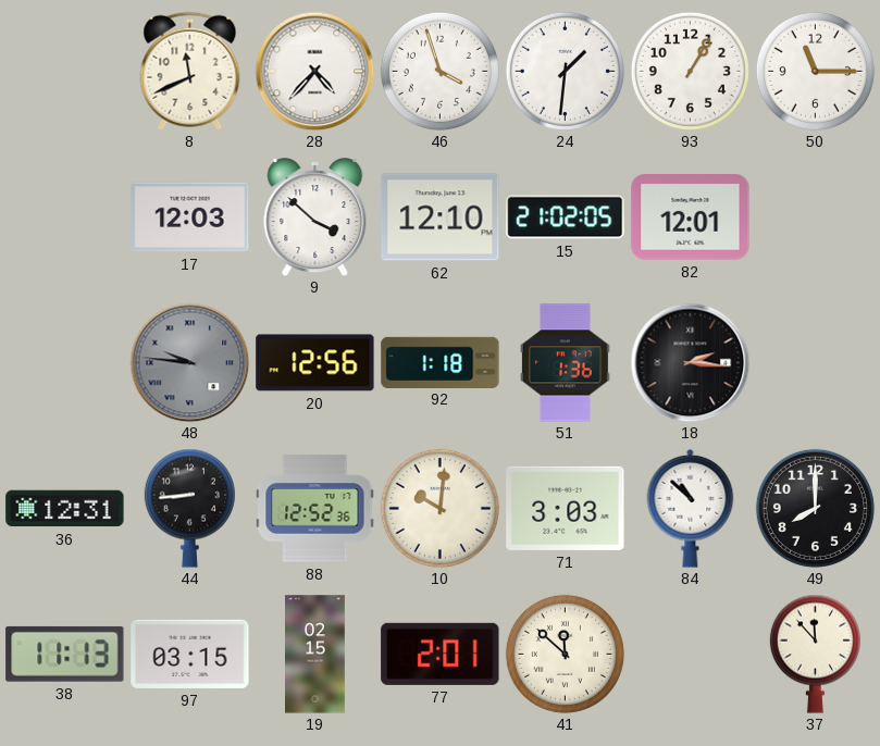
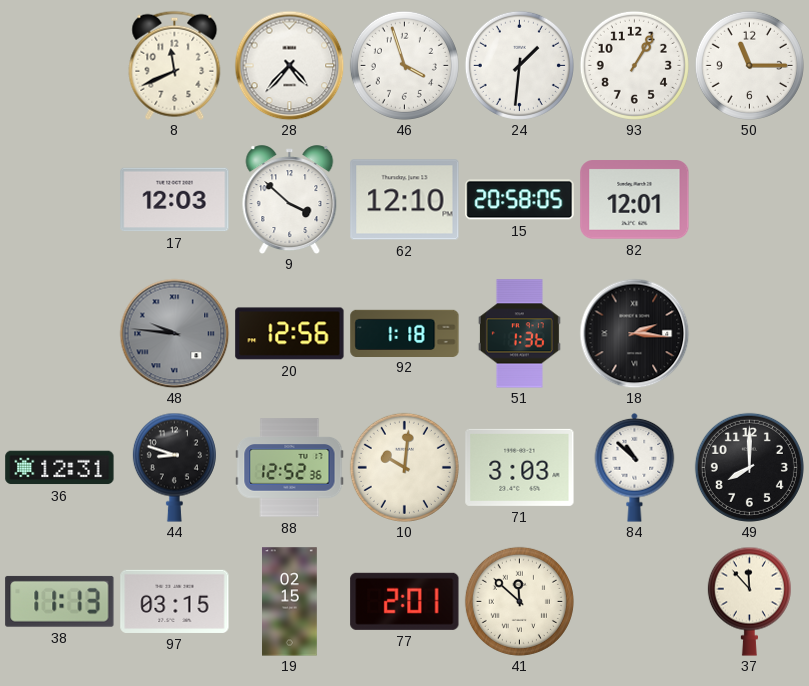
15: 21:02 -> 20:58
44: 8:44 -> 8:48
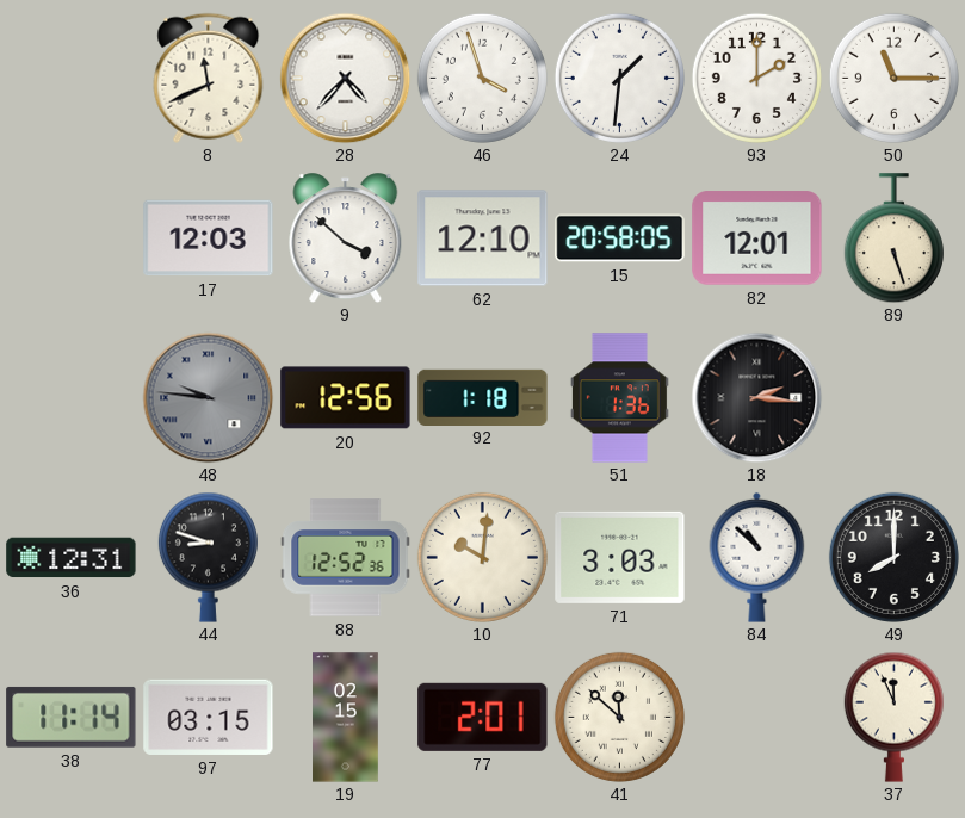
93: 1:05 -> 2:00
89: none -> 5:27
38: 11:13 -> 11:14
37: 11:53 -> 11:56
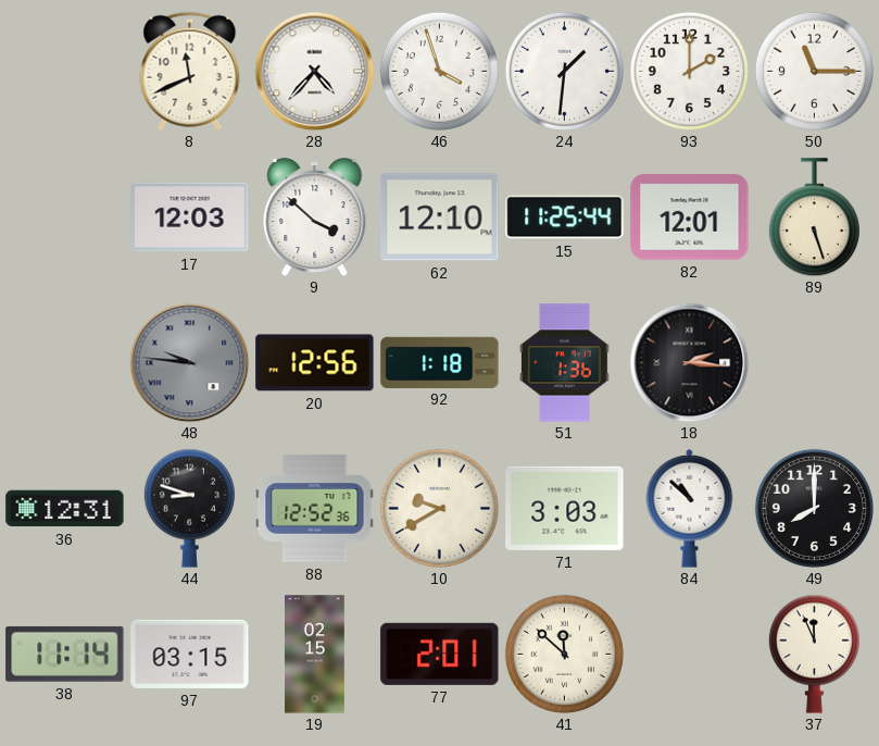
15: 20:58 -> 11:25
10: 10:01 -> 9:40
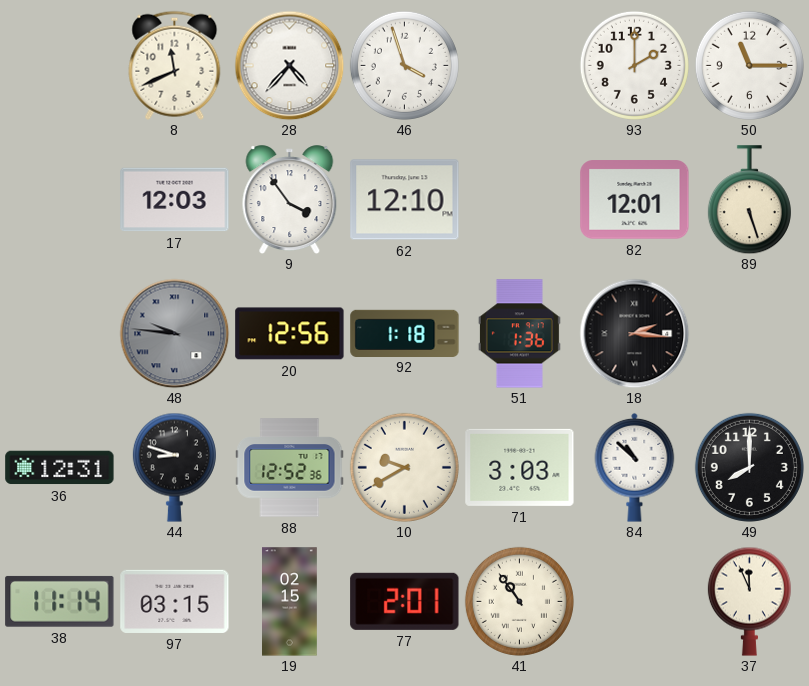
24: 1:31 -> none
9: 3:52 -> 3:54
15: 11:25 -> none
41: 11:52 -> 10:54
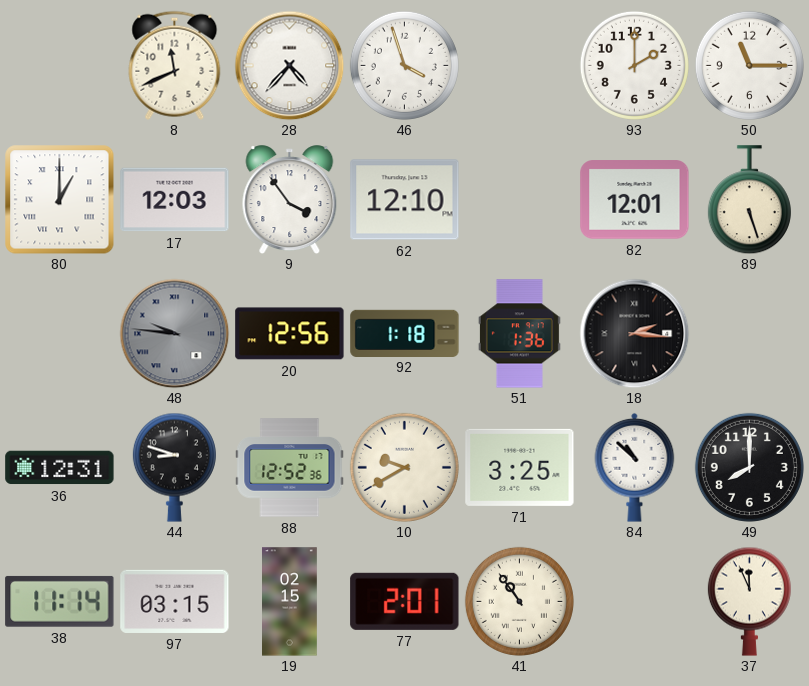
80: none -> 1:00
71: 3:03 -> 3:25
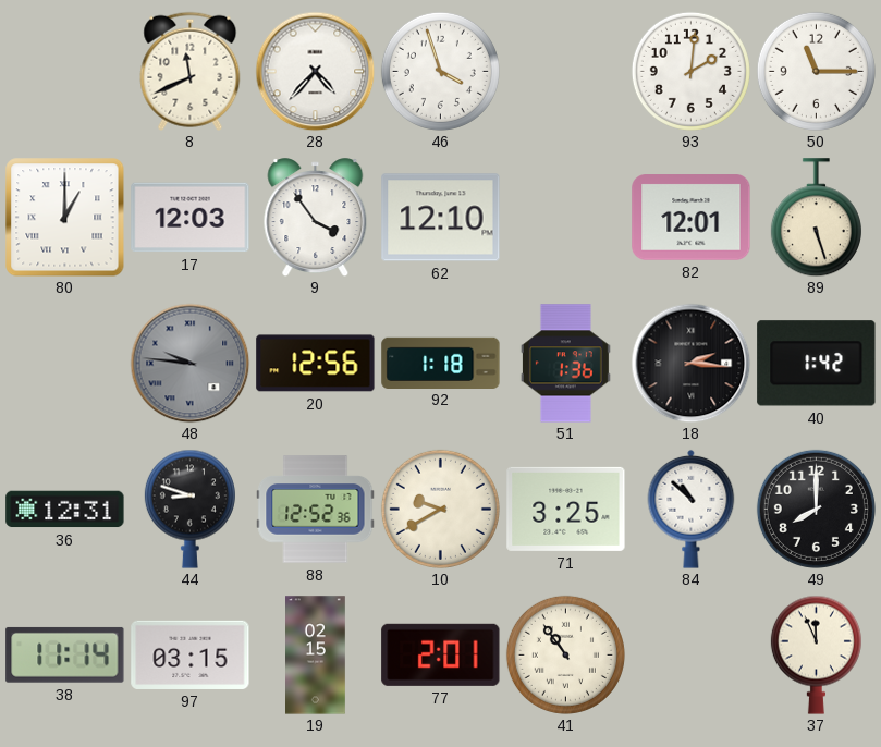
93: 2:00 -> 2:01
40: none -> 1:42
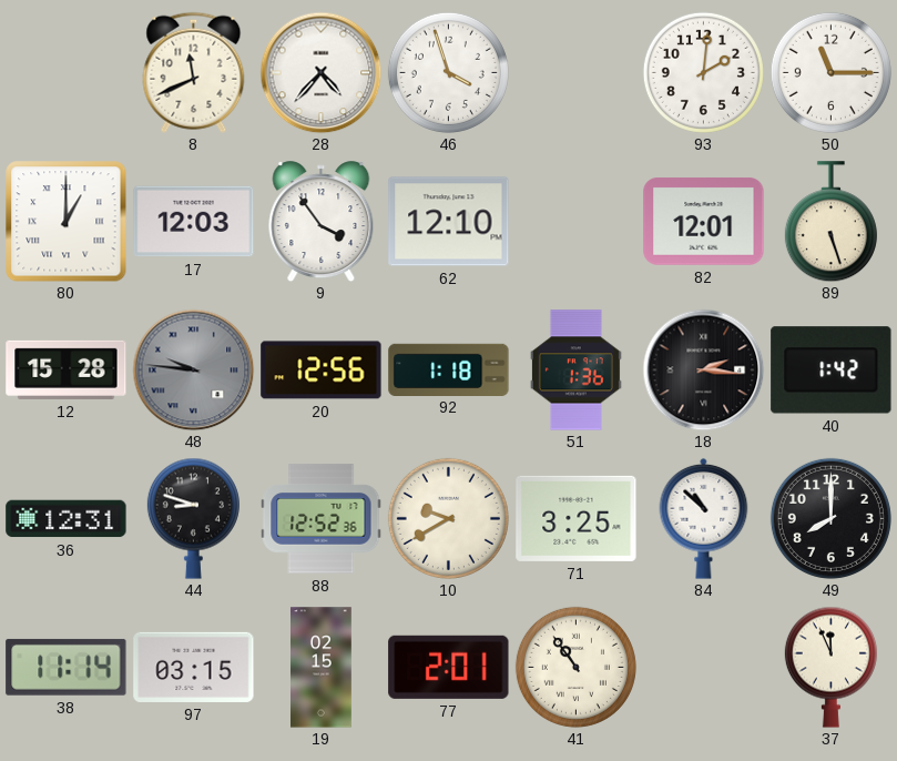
12: none -> 15:28
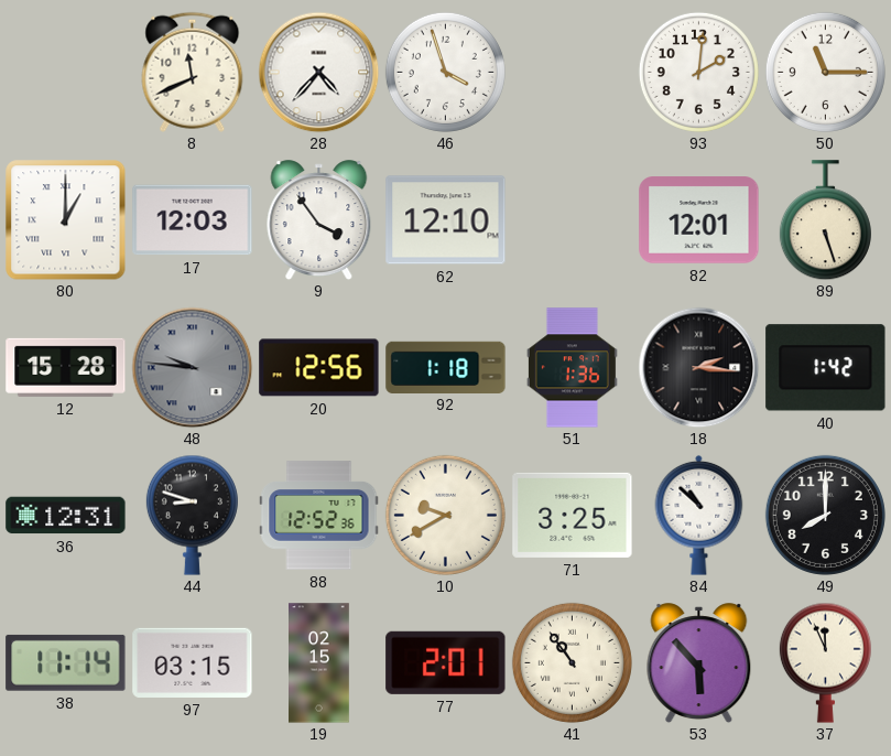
53: none -> 5:53
